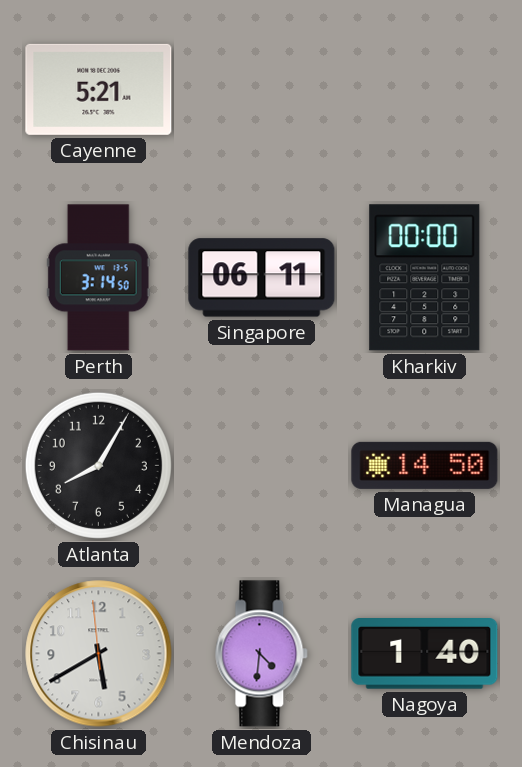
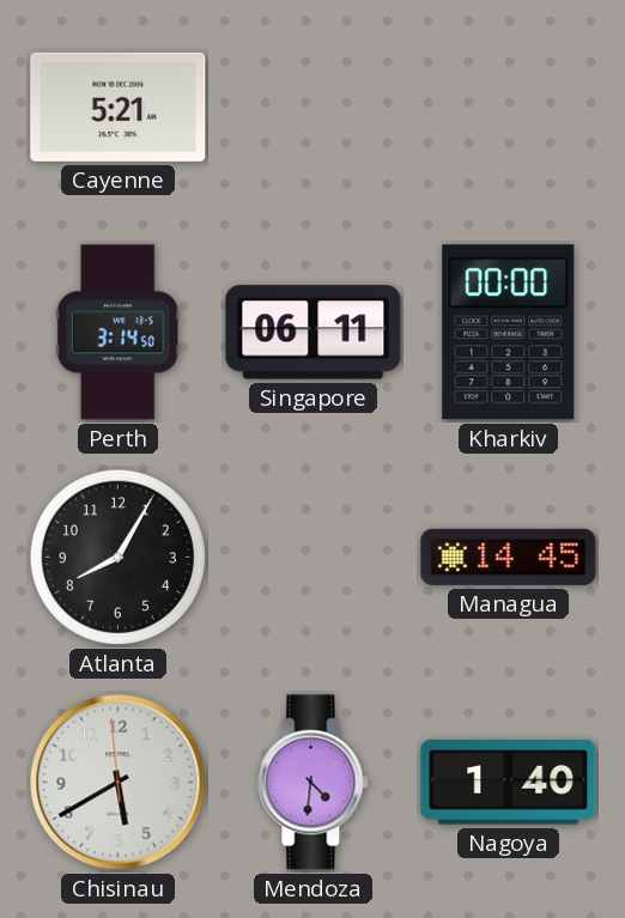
Managua: 14:50 -> 14:45
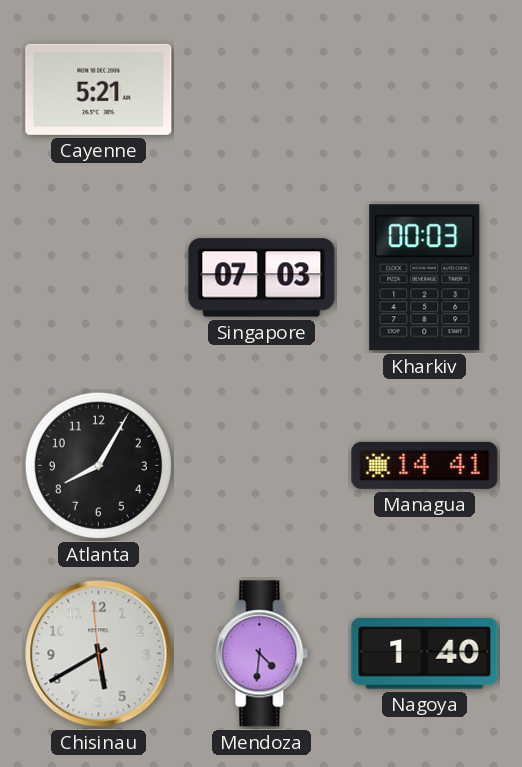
Perth: 3:14 -> none
Singapore: 06:11 -> 07:03
Kharkiv: 00:00 -> 00:03
Managua: 14:45 -> 14:41
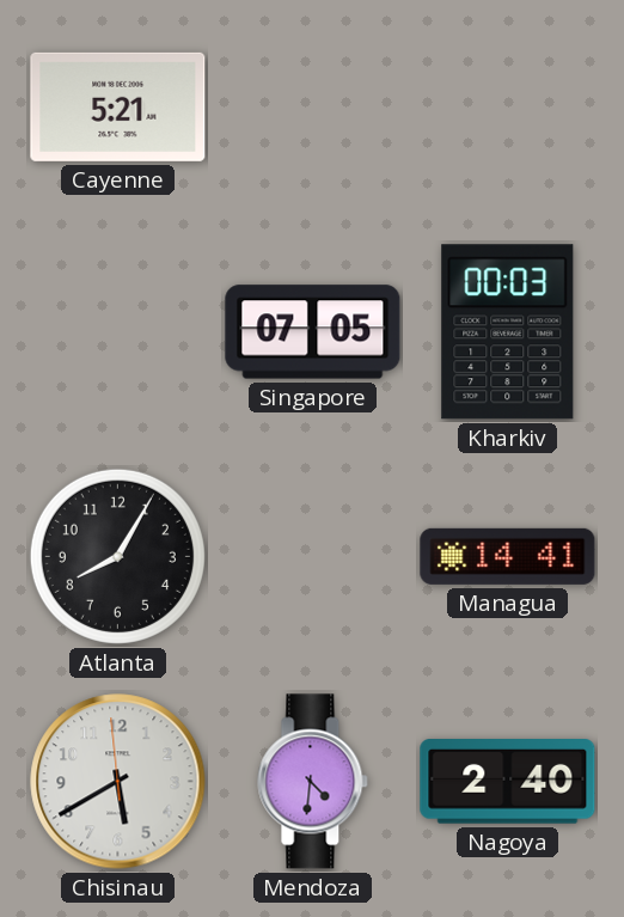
Singapore: 07:03 -> 07:05
Nagoya: 1:40 -> 2:40
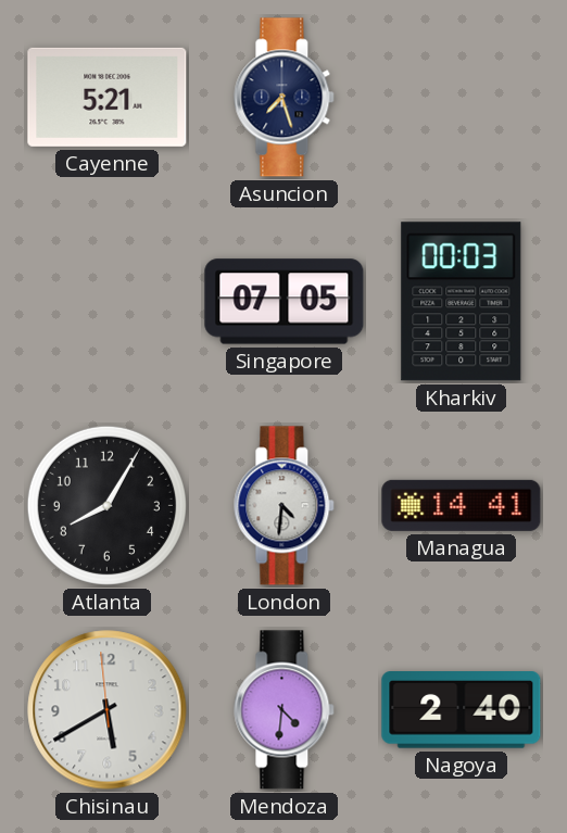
Asuncion: none -> 7:27
London: none -> 4:31
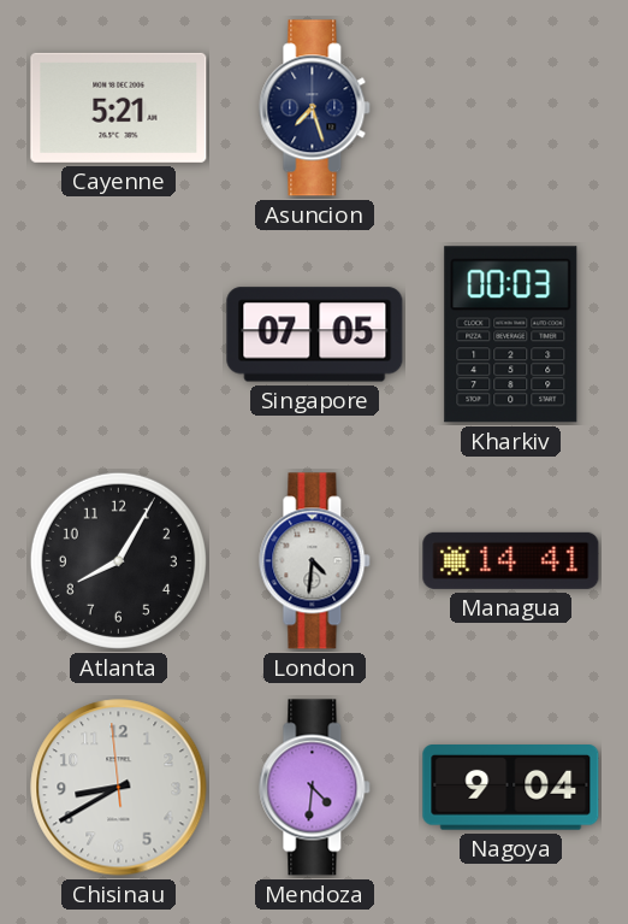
Chisinau: 5:39 -> 8:39
Nagoya: 2:40 -> 9:04
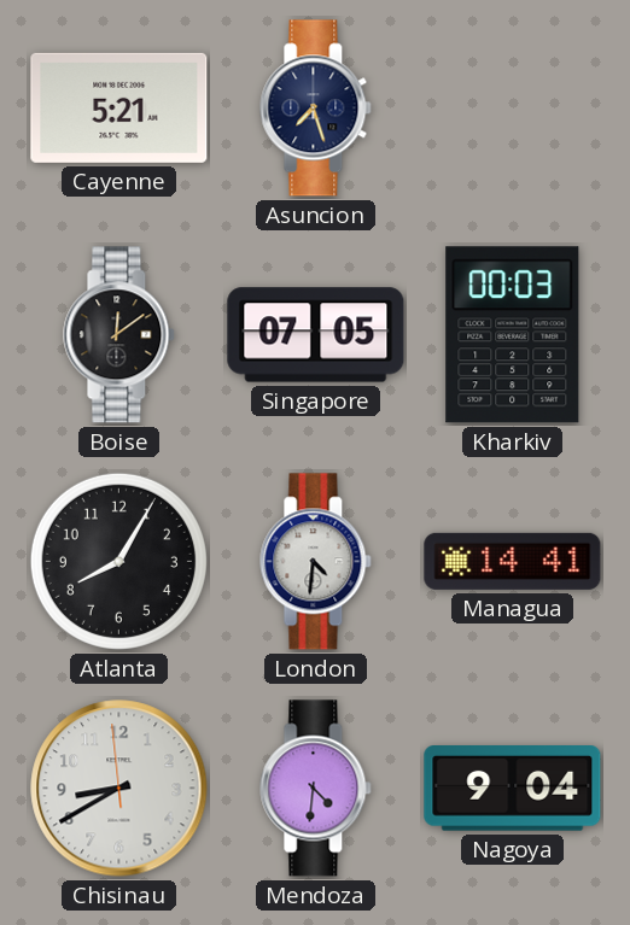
Boise: none -> 12:09
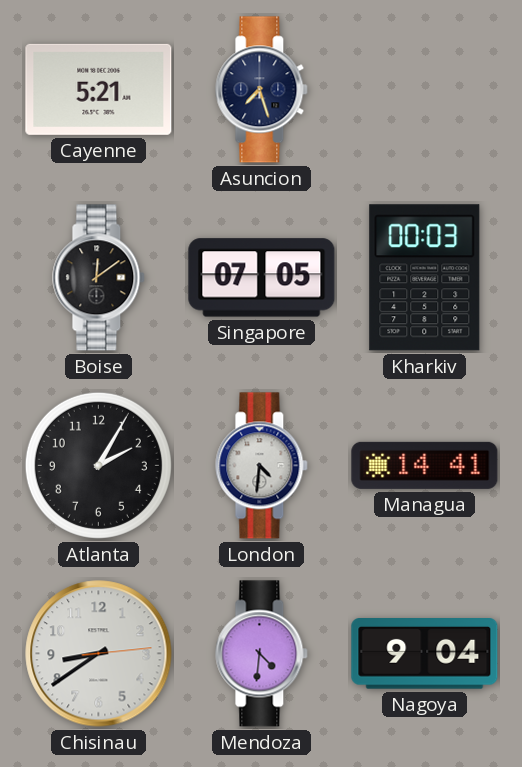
Atlanta: 8:05 -> 2:05
Chisinau: 8:39:59 -> 8:39:14
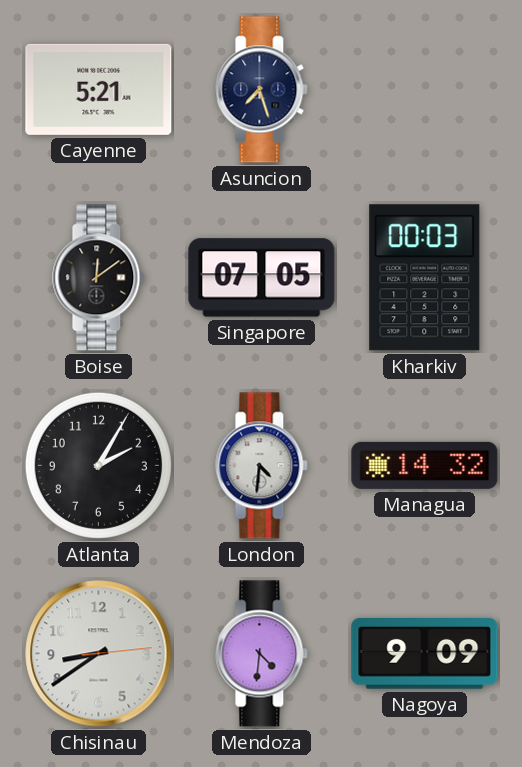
Managua: 14:41 -> 14:32
Nagoya: 9:04 -> 9:09
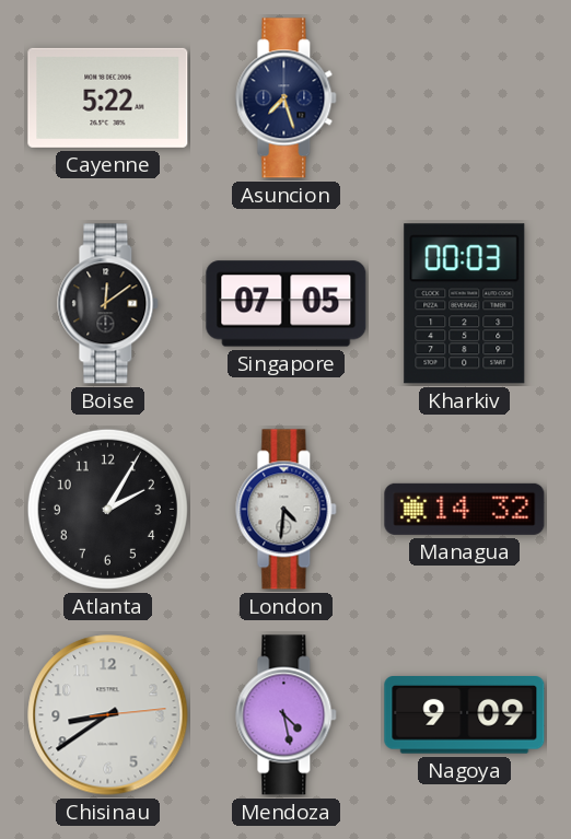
Cayenne: 5:21 -> 5:22
Mendoza: 4:31 -> 4:28
